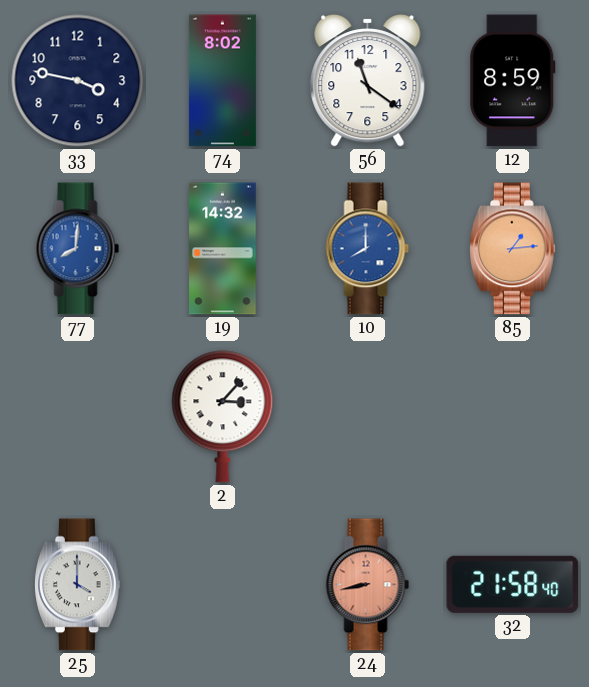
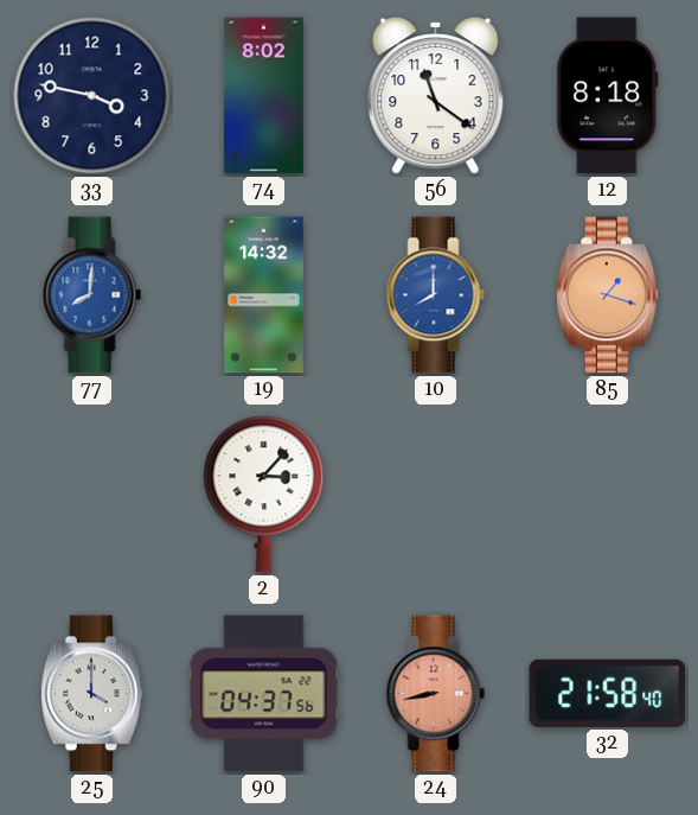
12: 8:59 -> 8:18
85: 1:14 -> 1:18
90: none -> 04:37
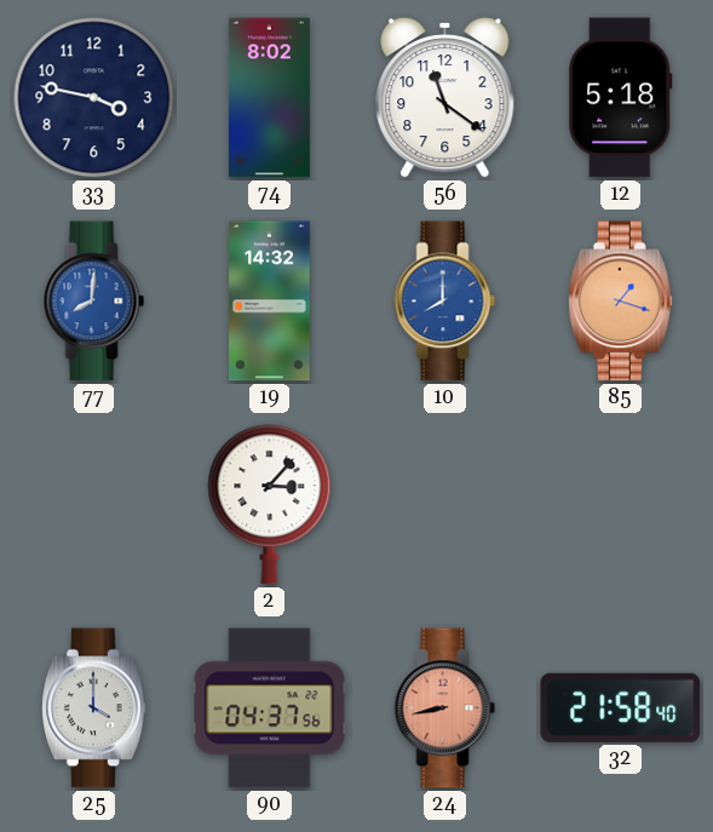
12: 8:18 -> 5:18
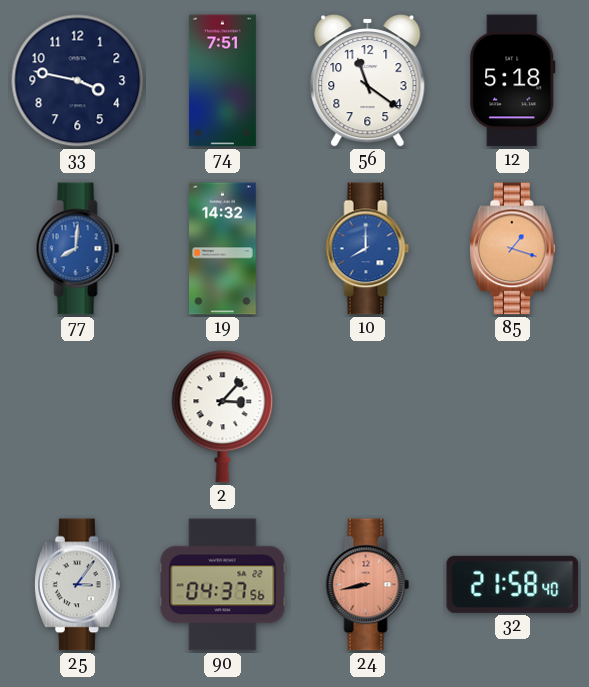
74: 8:02 -> 7:51
25: 4:00 -> 3:06
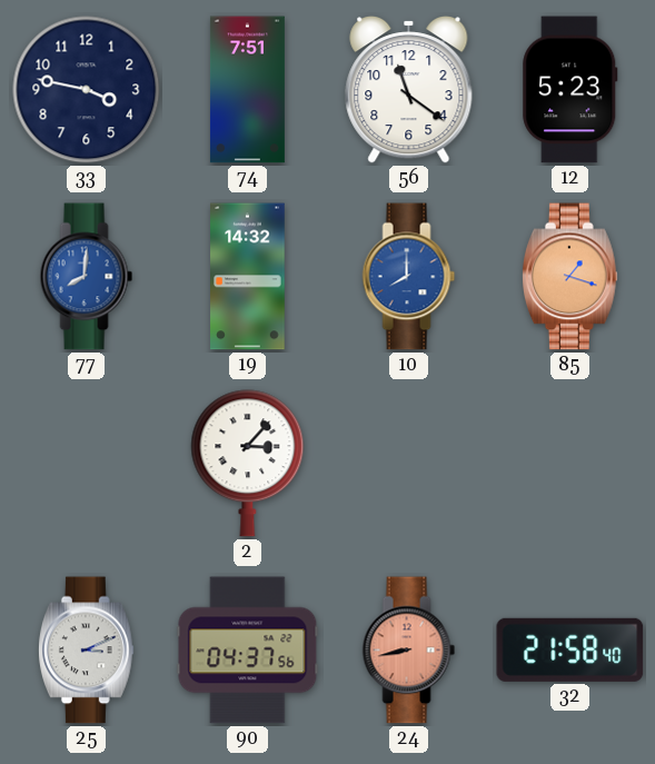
12: 5:18 -> 5:23
25: 3:06 -> 3:11
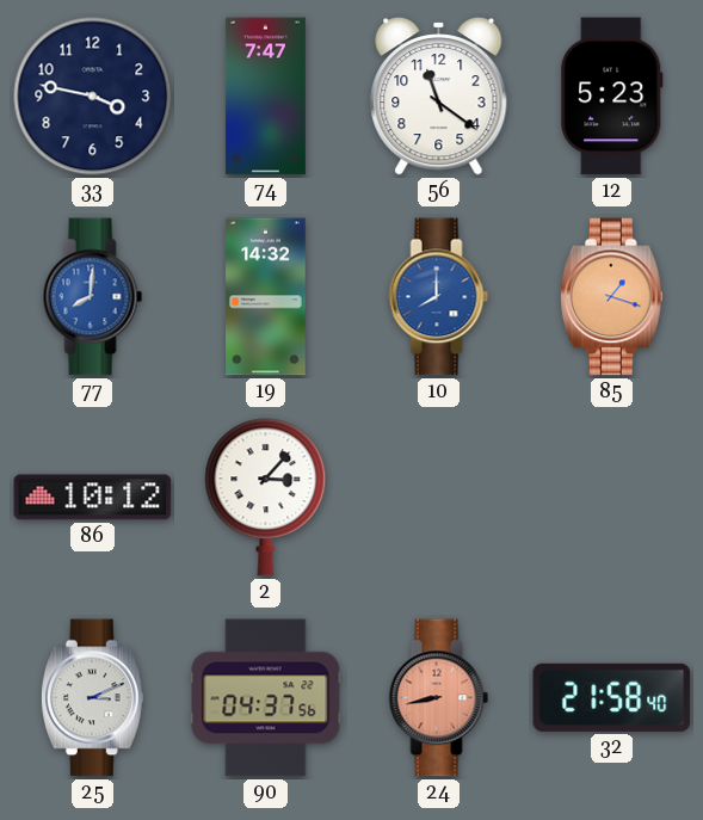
74: 7:51 -> 7:47
86: none -> 10:12
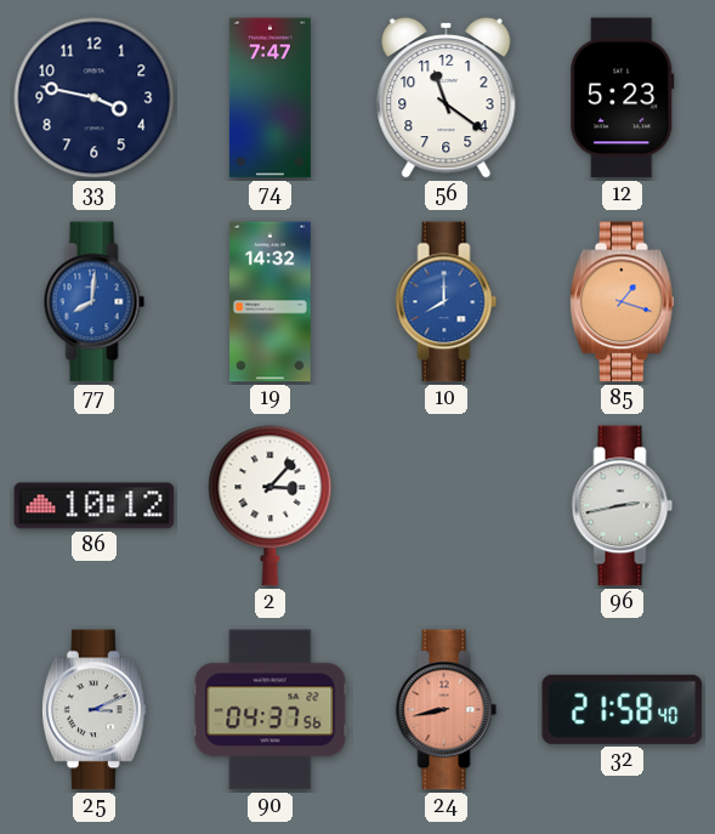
96: none -> 2:43
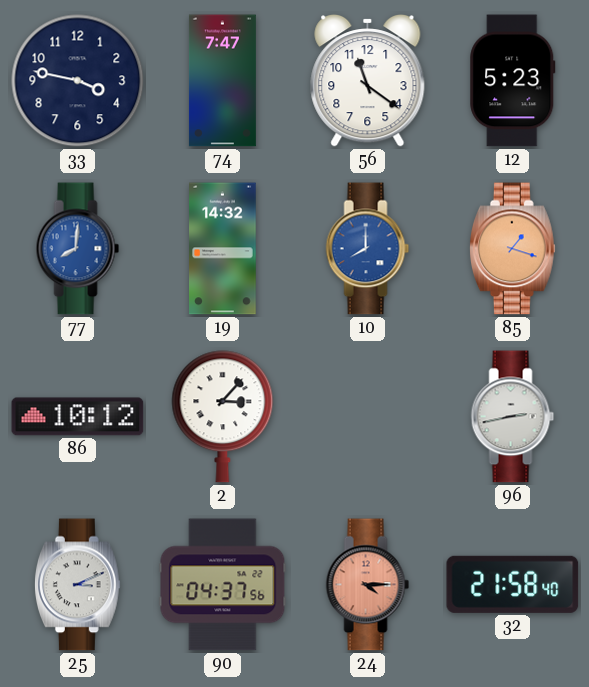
24: 8:43 -> 4:15
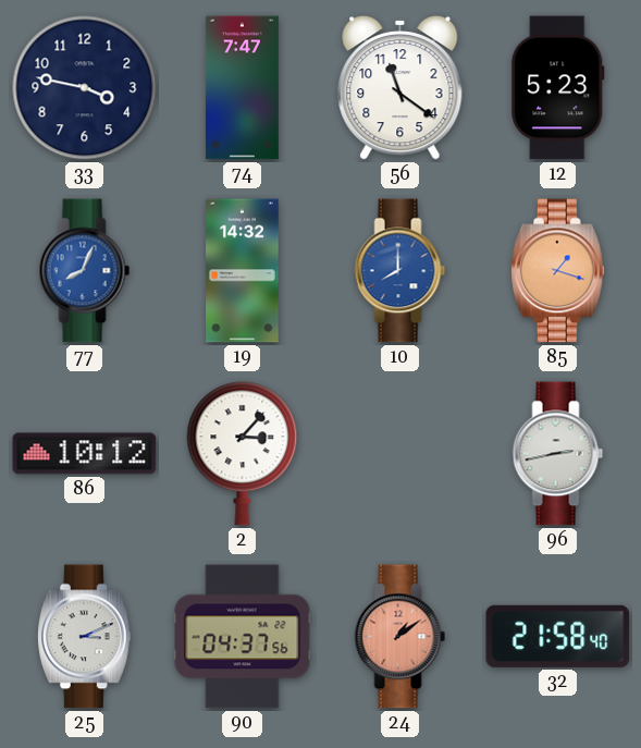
77: 8:01 -> 8:04
24: 4:15 -> 1:09
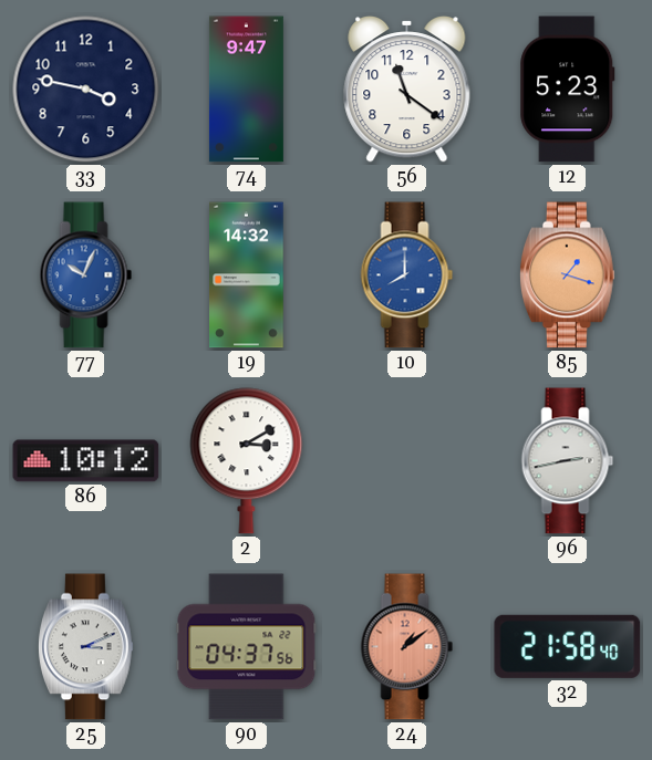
74: 7:47 -> 9:47
77: 8:04 -> 10:04
2: 3:07 -> 3:10
